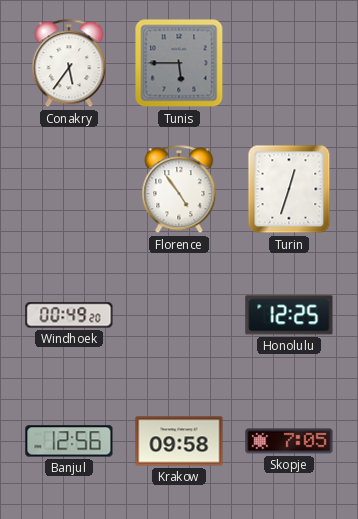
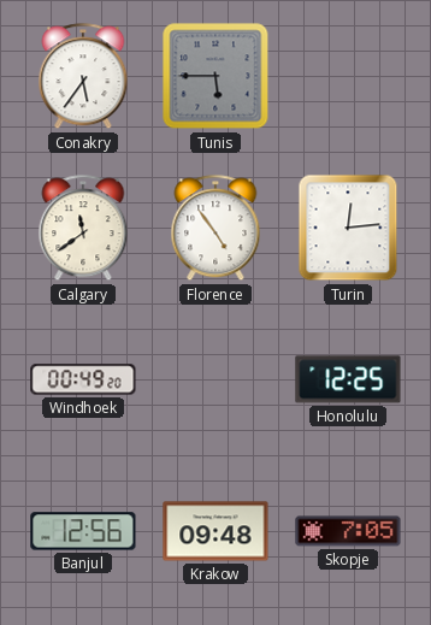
Calgary: none -> 11:39
Turin: 12:33 -> 12:14
Krakow: 09:58 -> 09:48
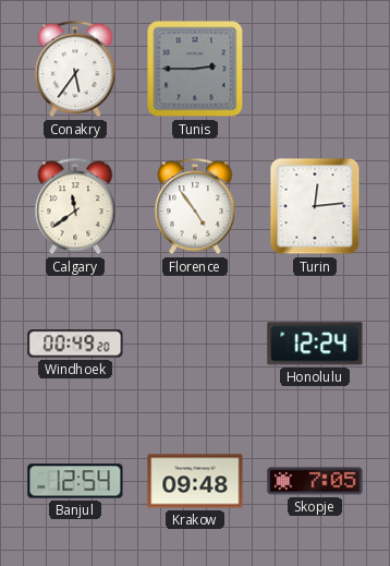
Tunis: 5:45 -> 2:45
Honolulu: 12:25 -> 12:24
Banjul: 12:56 -> 12:54
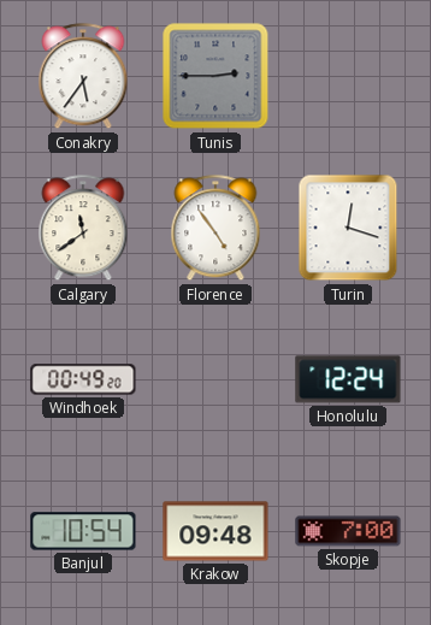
Turin: 12:14 -> 12:18
Banjul: 12:54 -> 10:54
Skopje: 7:05 -> 7:00
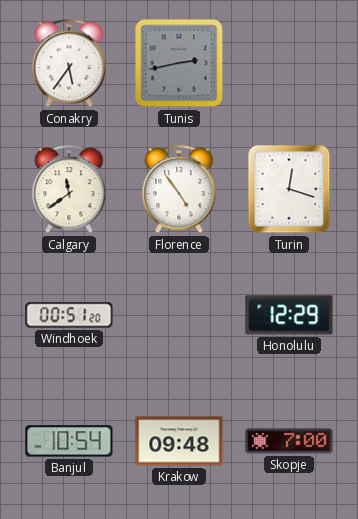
Tunis: 2:45 -> 2:43
Windhoek: 00:49 -> 00:51
Honolulu: 12:24 -> 12:29
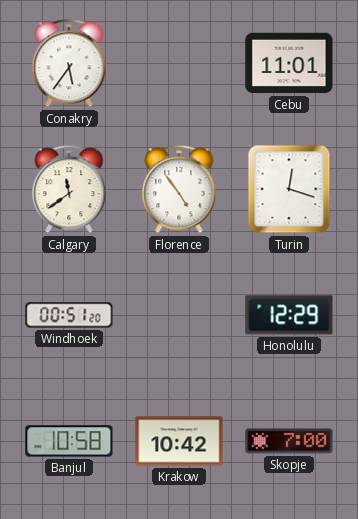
Tunis: 2:43 -> none
Cebu: none -> 11:01
Banjul: 10:54 -> 10:58
Krakow: 09:48 -> 10:42
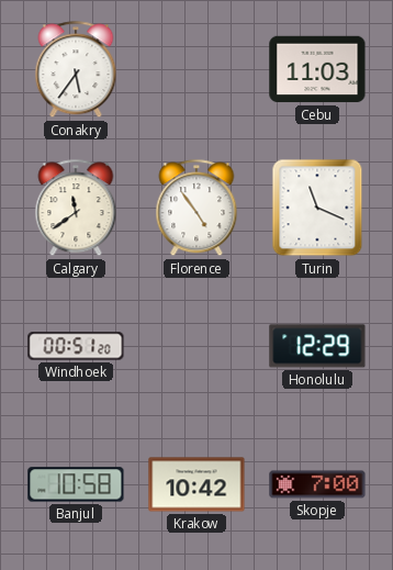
Cebu: 11:01 -> 11:03
Turin: 12:18 -> 11:19
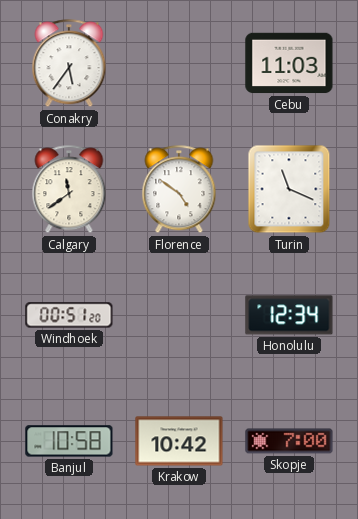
Florence: 4:54 -> 4:51
Honolulu: 12:29 -> 12:34
